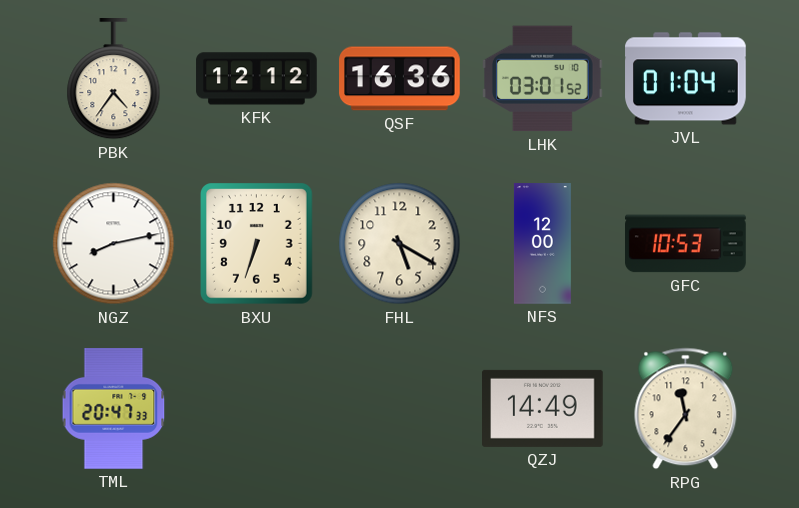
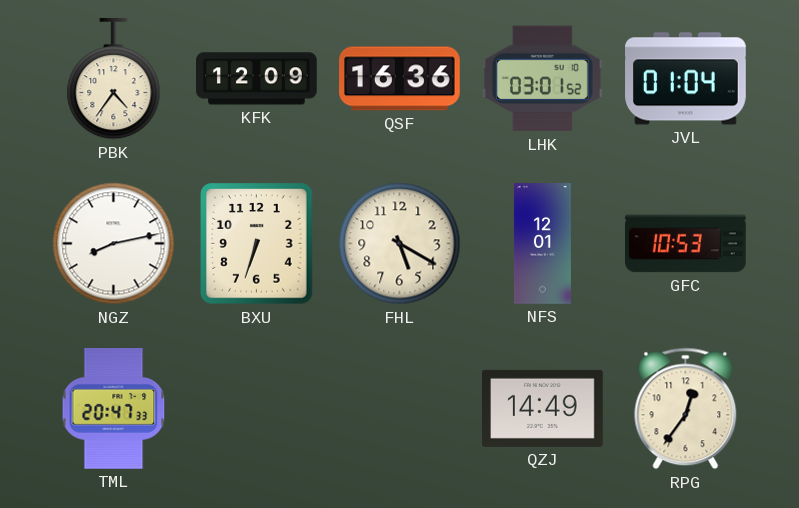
KFK: 12:12 -> 12:09
NFS: 12:00 -> 12:01
RPG: 11:36 -> 12:36
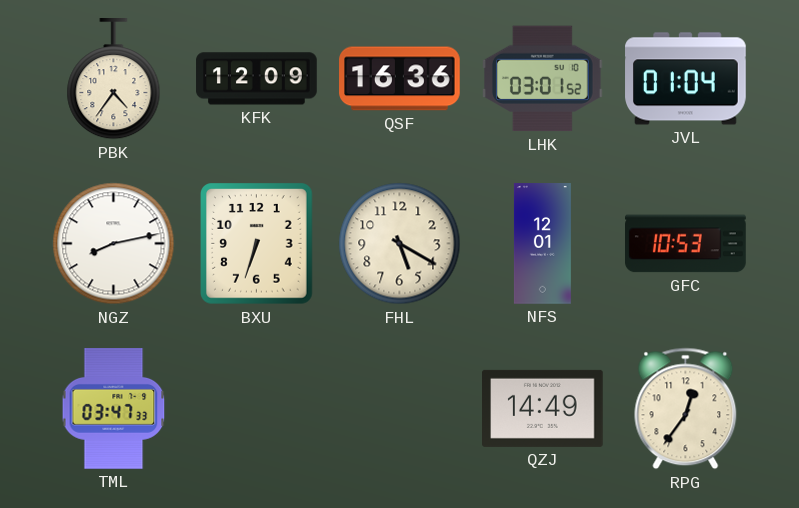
TML: 20:47 -> 03:47
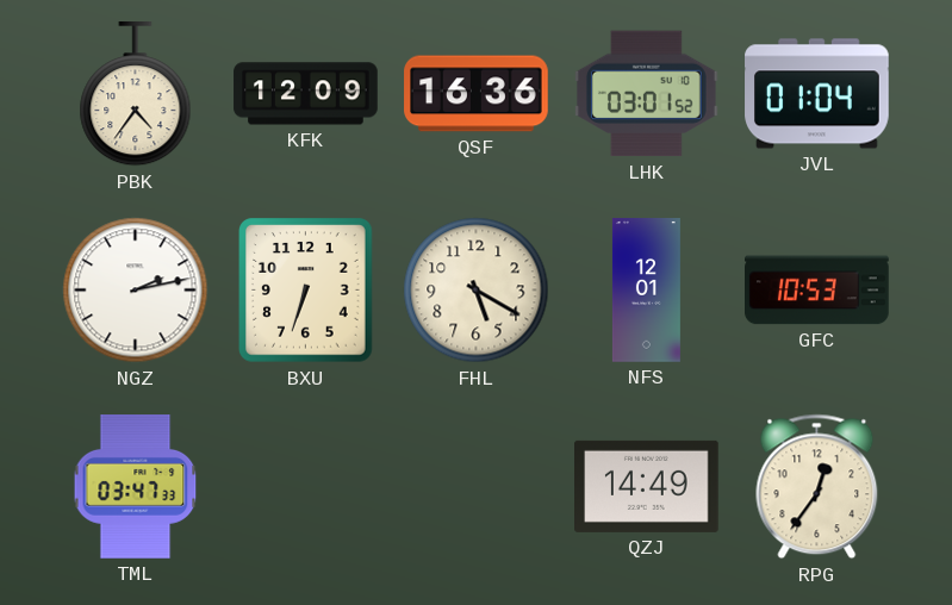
NGZ: 8:13 -> 2:13
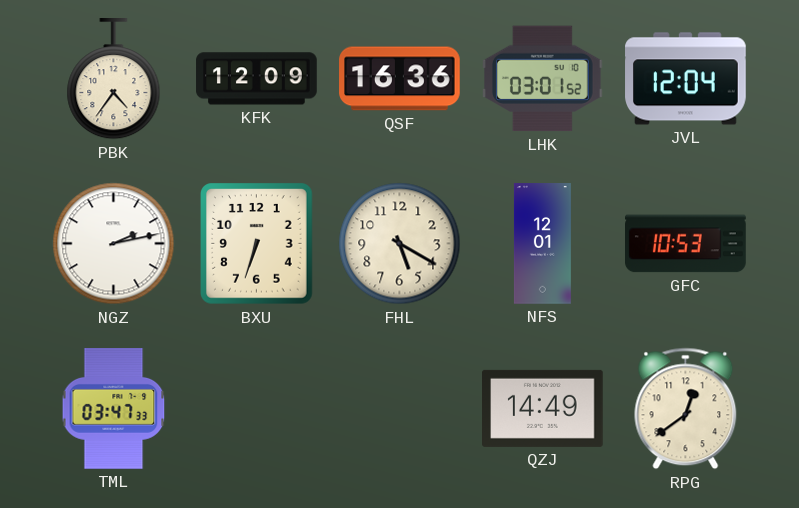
JVL: 01:04 -> 12:04
RPG: 12:36 -> 12:39
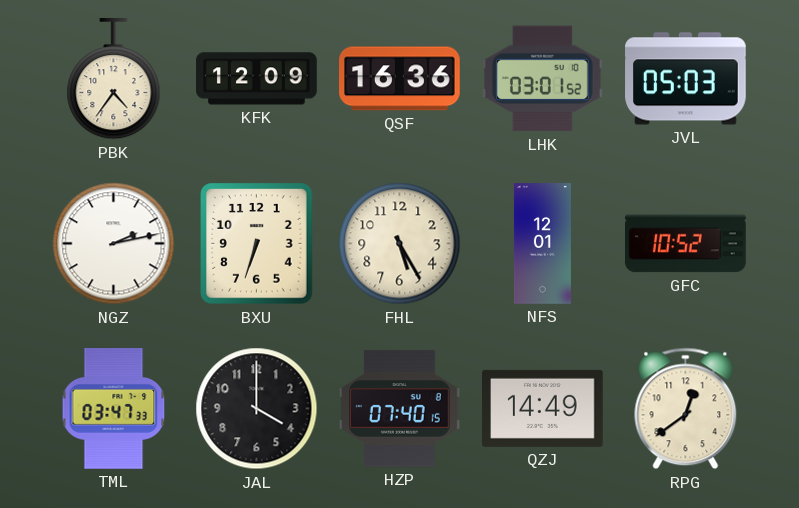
JVL: 12:04 -> 05:03
FHL: 5:20 -> 5:25
GFC: 10:53 -> 10:52
JAL: none -> 4:00
HZP: none -> 07:40
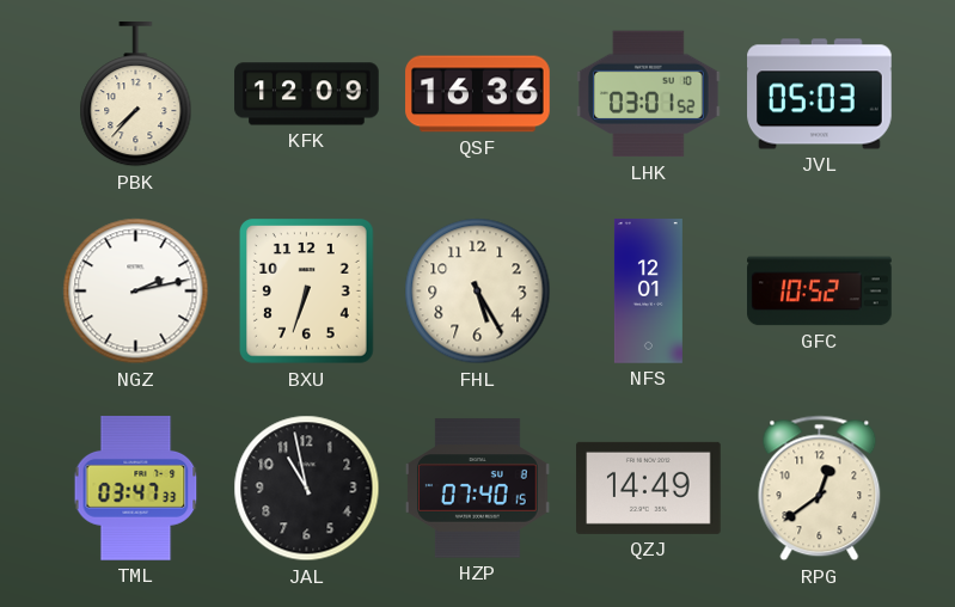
PBK: 4:36 -> 7:37
JAL: 4:00 -> 10:58
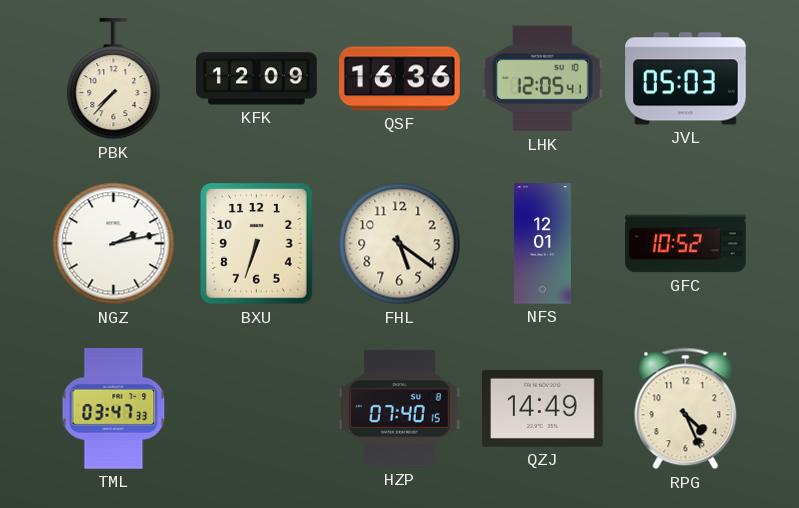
LHK: 03:01 -> 12:05
FHL: 5:25 -> 5:21
JAL: 10:58 -> none
RPG: 12:39 -> 4:26
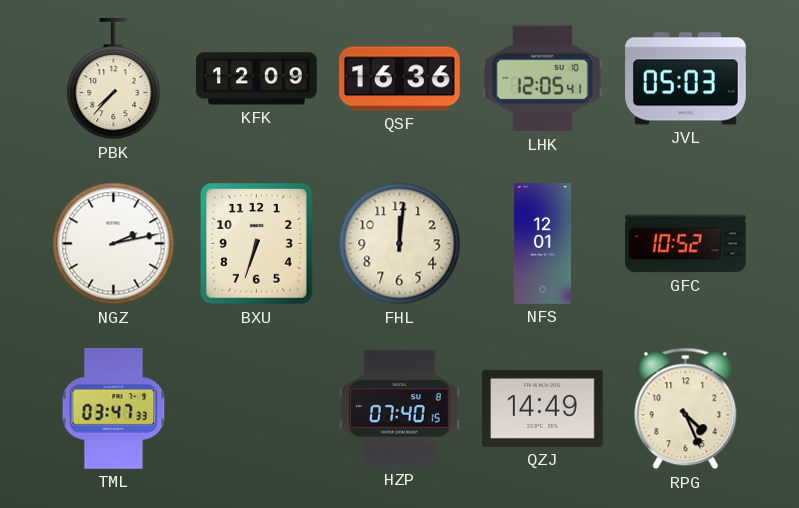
FHL: 5:21 -> 12:01
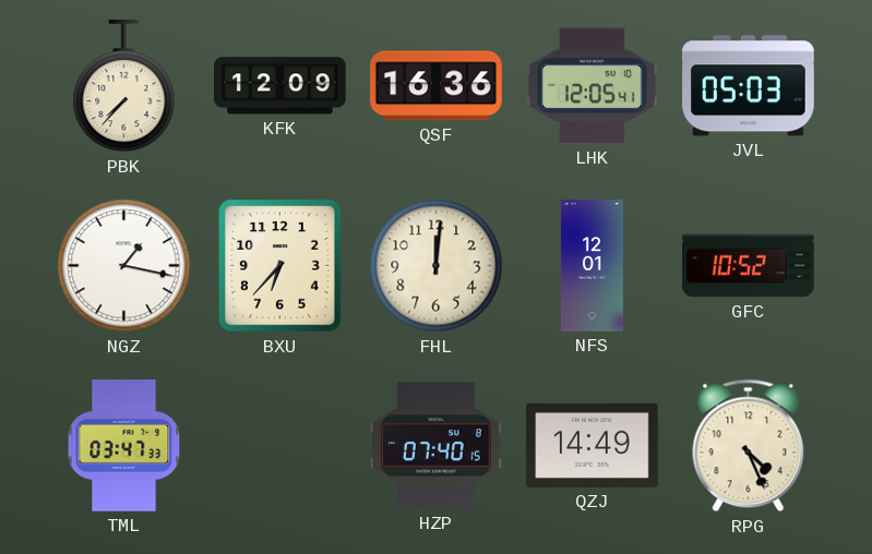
NGZ: 2:13 -> 1:17
BXU: 6:33 -> 6:37
